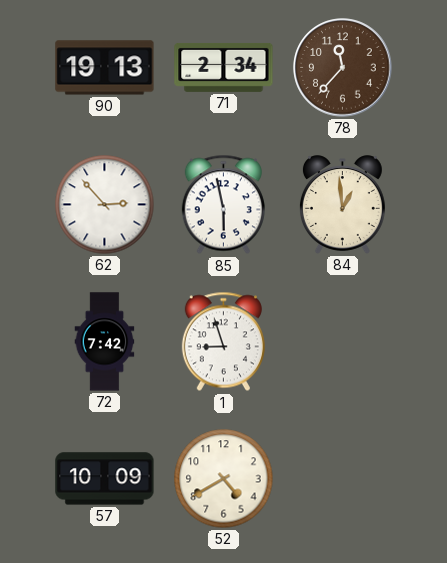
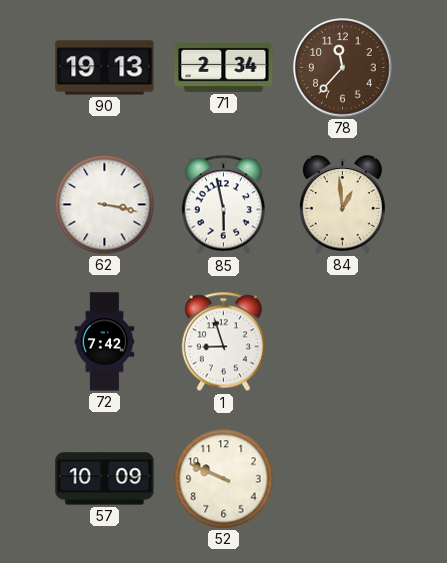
62: 2:53 -> 3:17
52: 4:40 -> 9:49
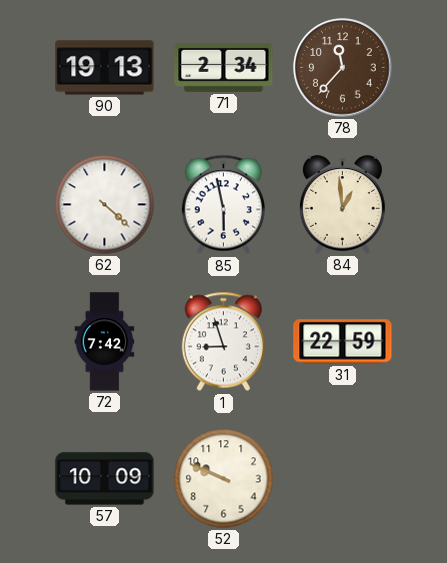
62: 3:17 -> 4:22
31: none -> 22:59
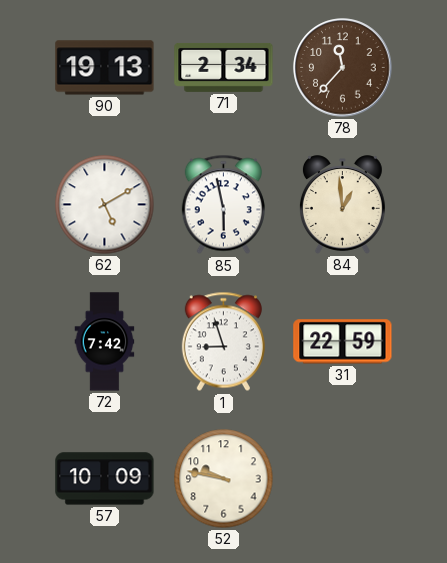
62: 4:22 -> 5:10
52: 9:49 -> 9:47
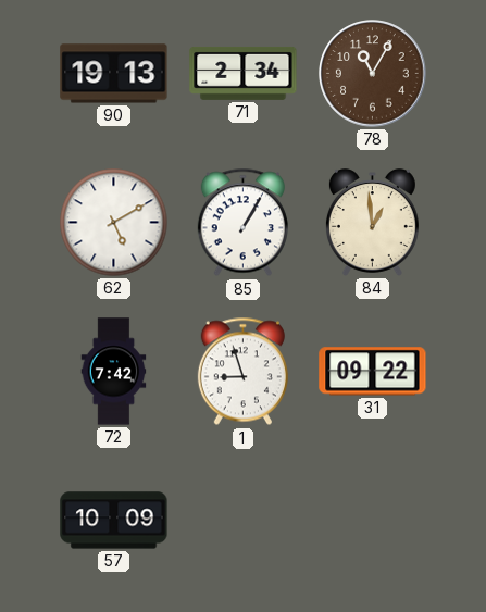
78: 11:37 -> 11:05
85: 5:58 -> 1:05
31: 22:59 -> 09:22
52: 9:47 -> none
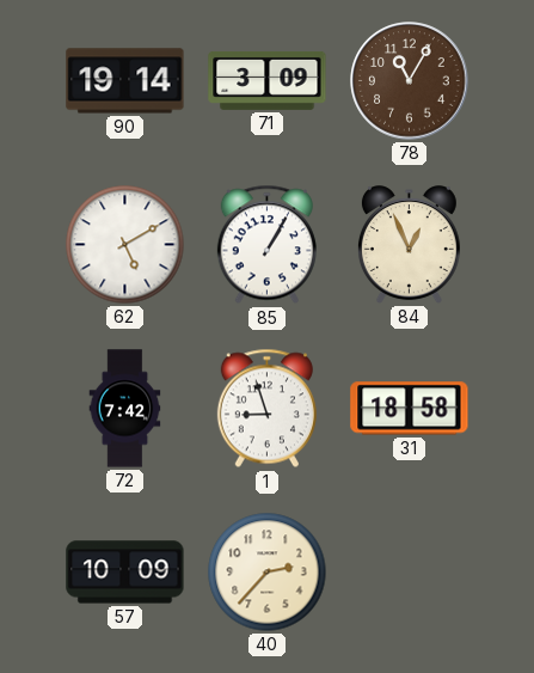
90: 19:13 -> 19:14
71: 2:34 -> 3:09
84: 12:59 -> 12:56
31: 09:22 -> 18:58
40: none -> 2:37
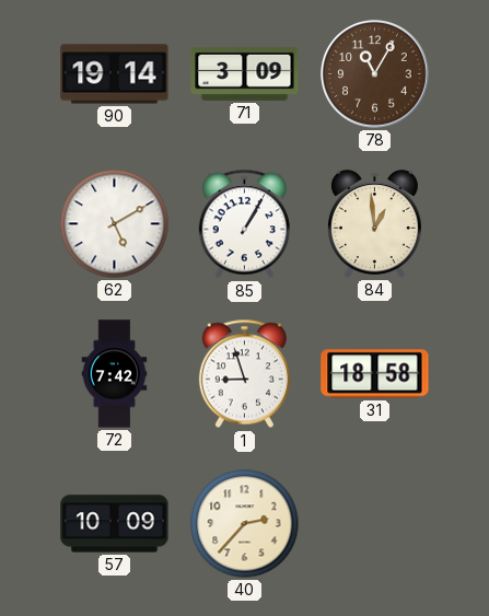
84: 12:56 -> 12:59
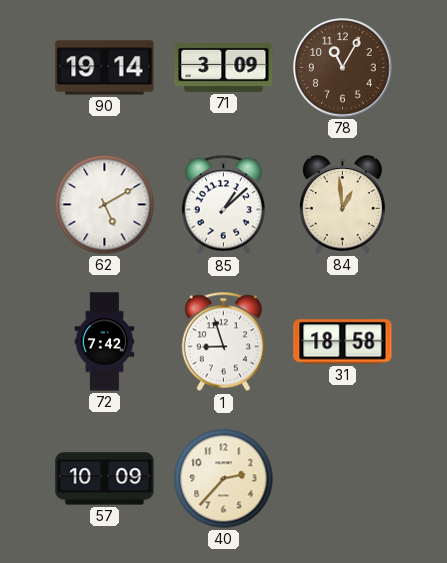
85: 1:05 -> 1:08
